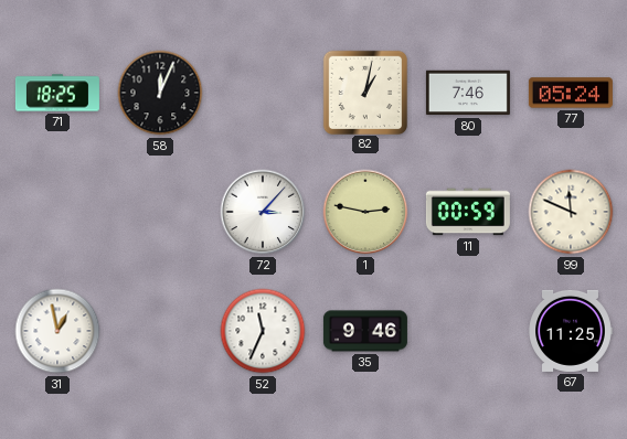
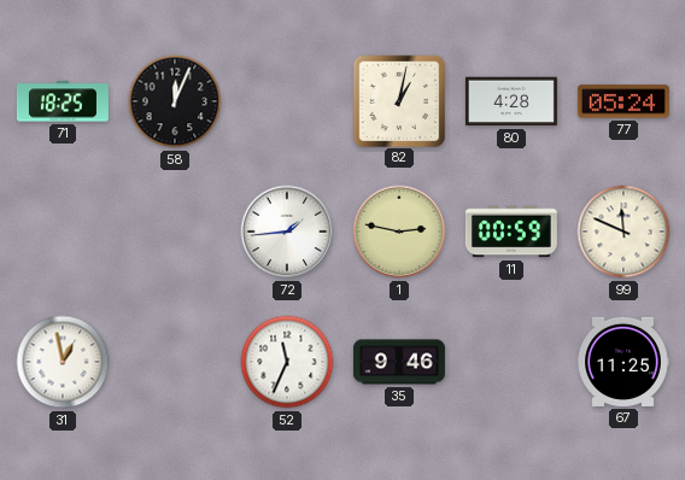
80: 7:46 -> 4:28
72: 3:07 -> 1:44
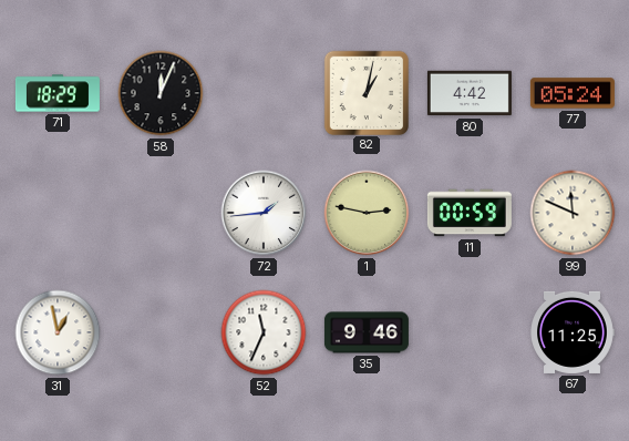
71: 18:25 -> 18:29
80: 4:28 -> 4:42
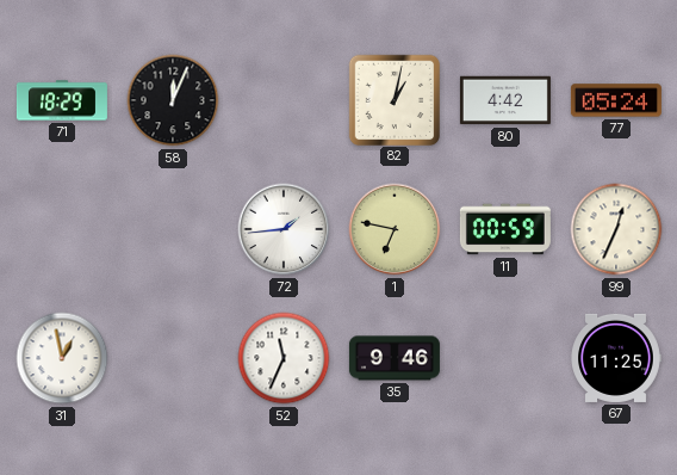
1: 2:47 -> 6:47
99: 11:49 -> 12:34
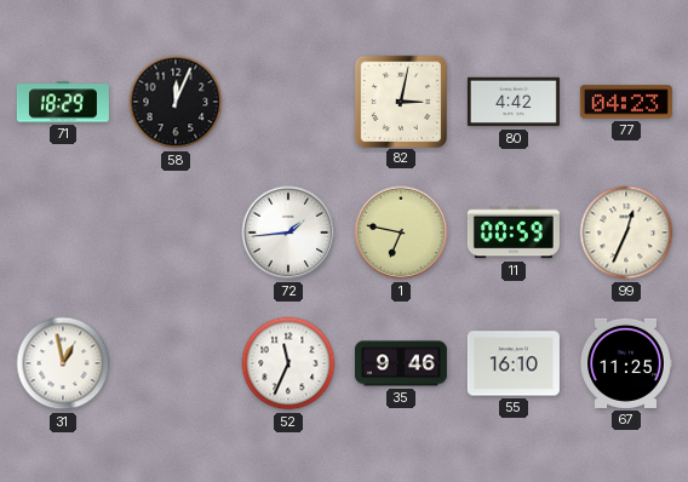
82: 1:02 -> 3:02
77: 05:24 -> 04:23
55: none -> 16:10
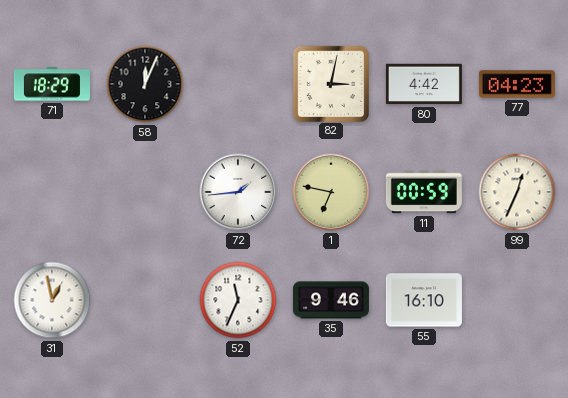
67: 11:25 -> none
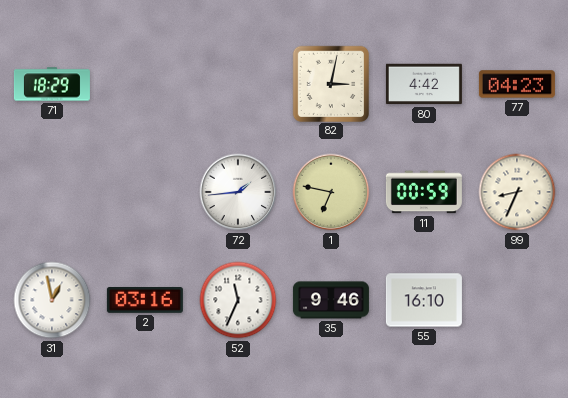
58: 12:04 -> none
99: 12:34 -> 8:34
2: none -> 03:16
